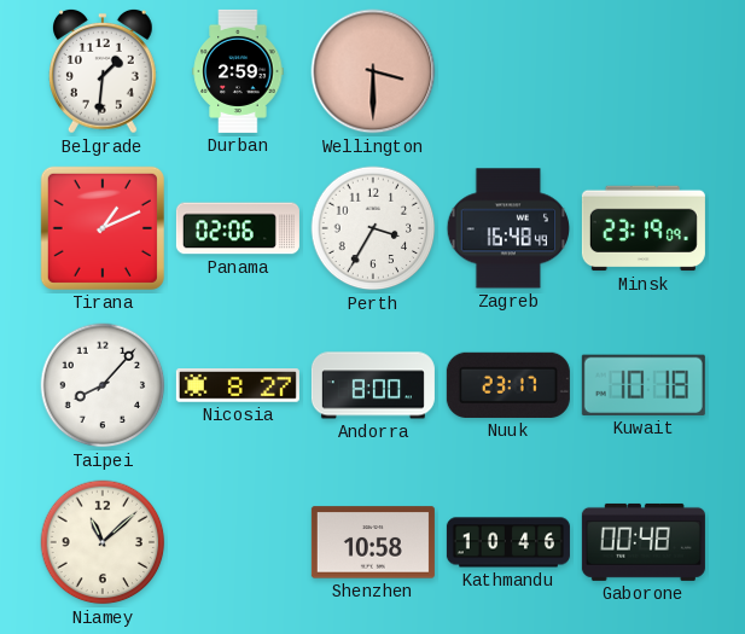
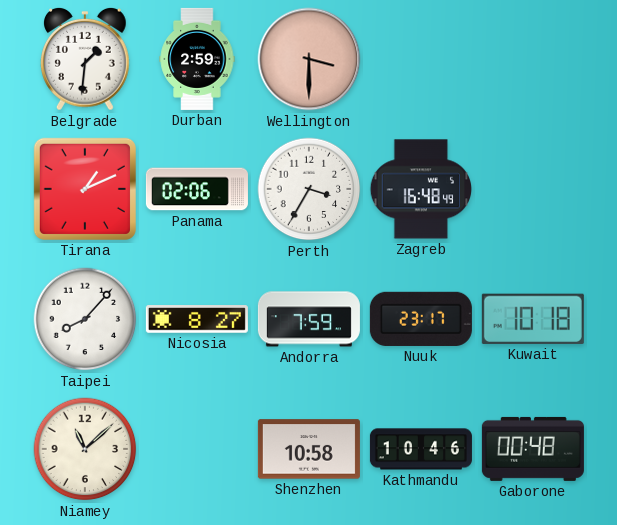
Minsk: 23:19 -> none
Andorra: 8:00 -> 7:59
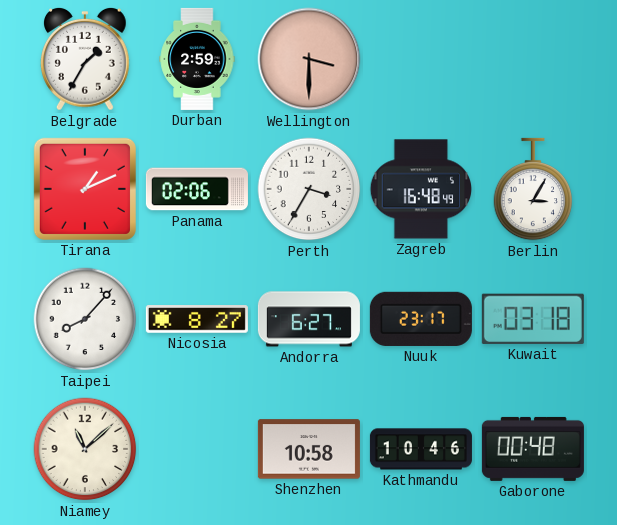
Belgrade: 1:31 -> 1:35
Berlin: none -> 3:05
Andorra: 7:59 -> 6:27
Kuwait: 10:18 -> 03:18
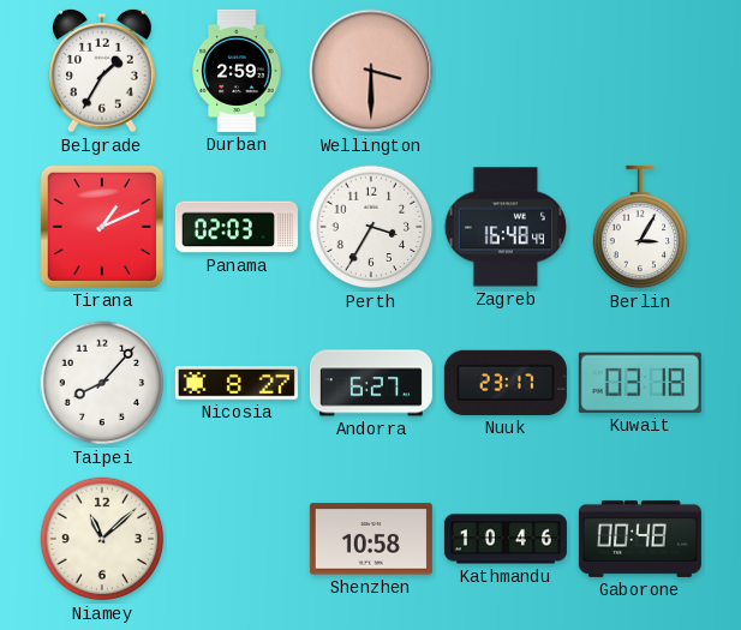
Panama: 02:06 -> 02:03
